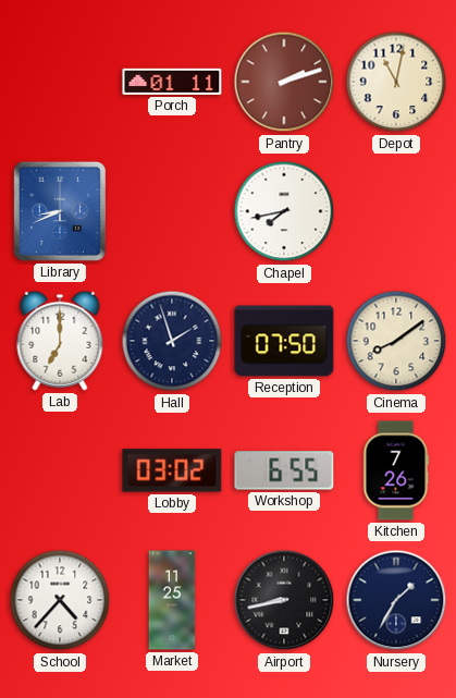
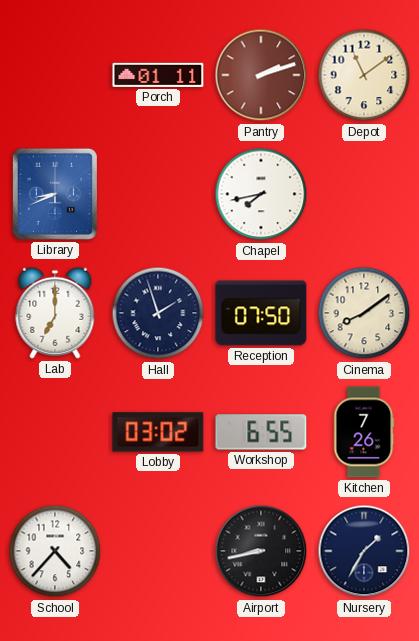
Depot: 11:02 -> 11:09
Market: 11:25 -> none
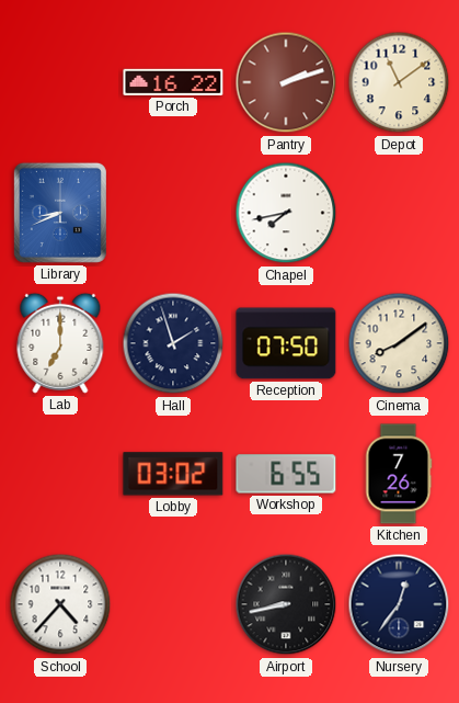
Porch: 01:11 -> 16:22
Nursery: 1:35 -> 12:36
